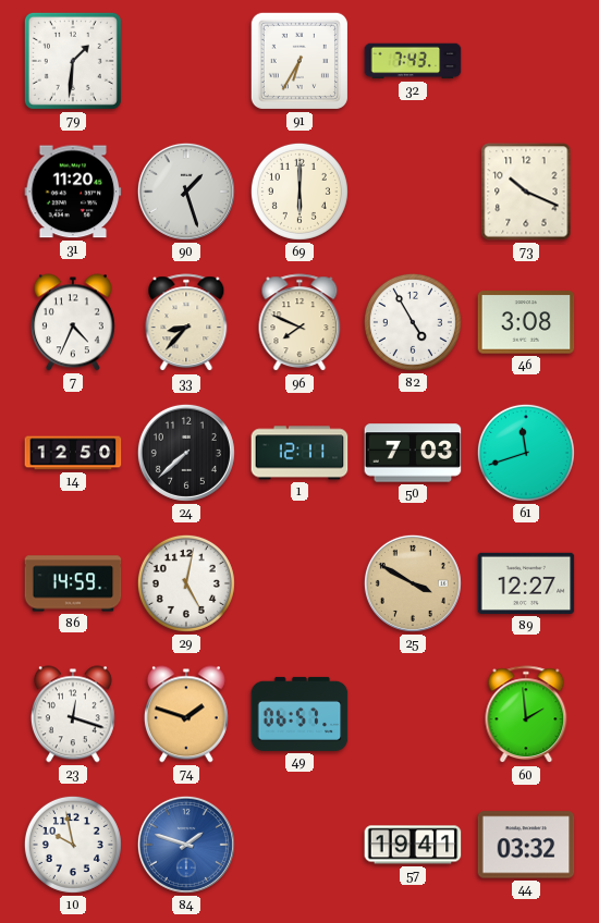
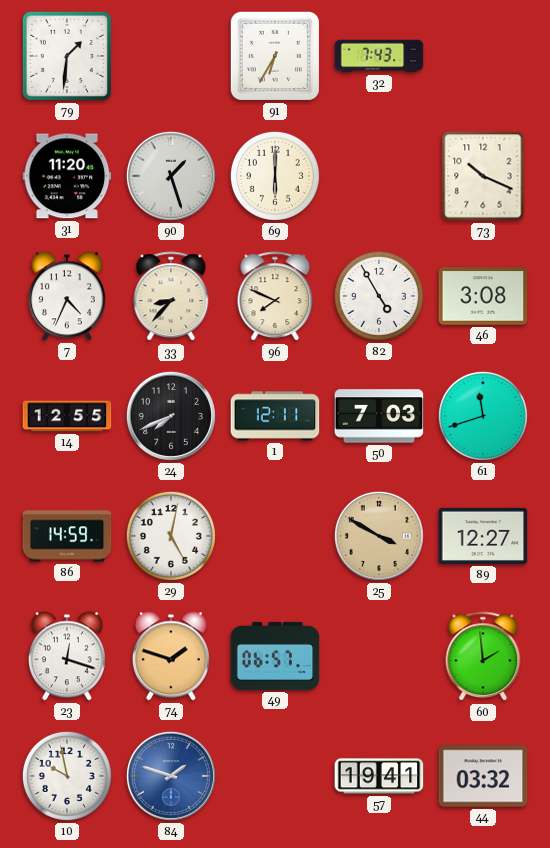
14: 12:50 -> 12:55
24: 7:38 -> 7:41
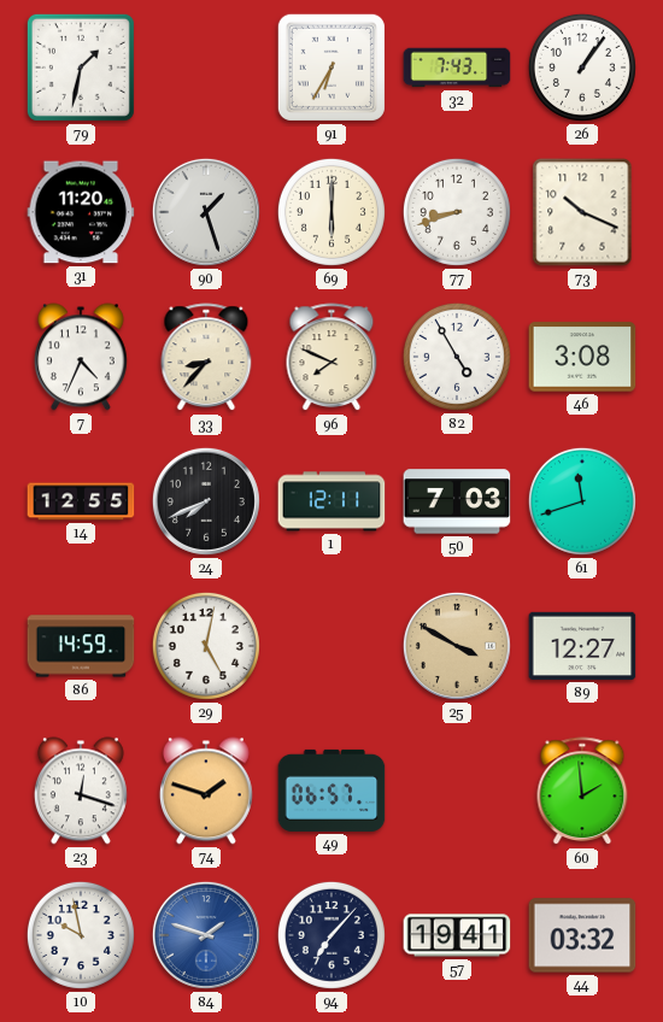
79: 1:31 -> 1:32
26: none -> 1:06
77: none -> 8:42
94: none -> 7:07
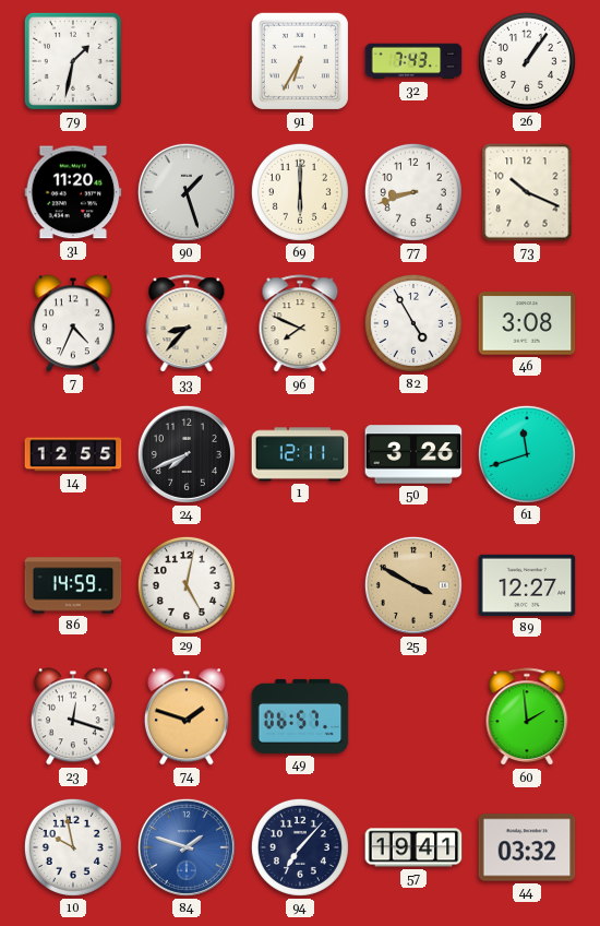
50: 7:03 -> 3:26
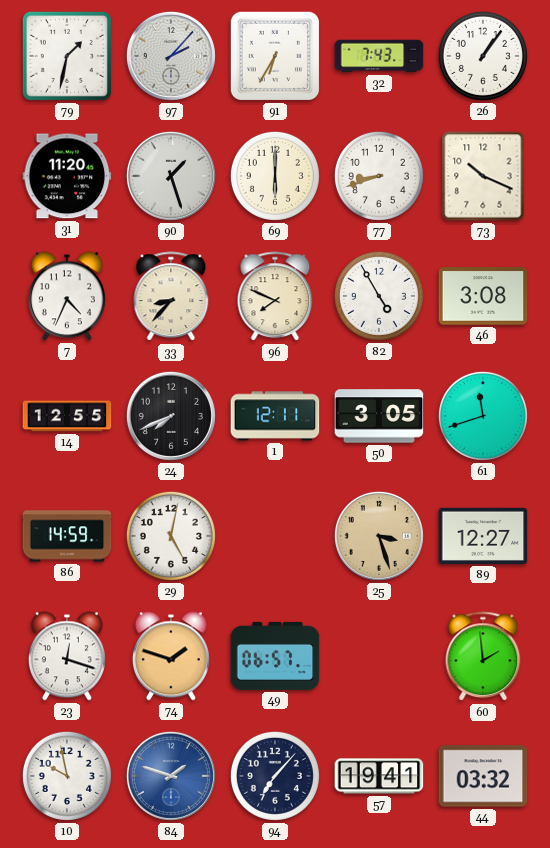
97: none -> 2:07
50: 3:26 -> 3:05
25: 3:50 -> 3:27
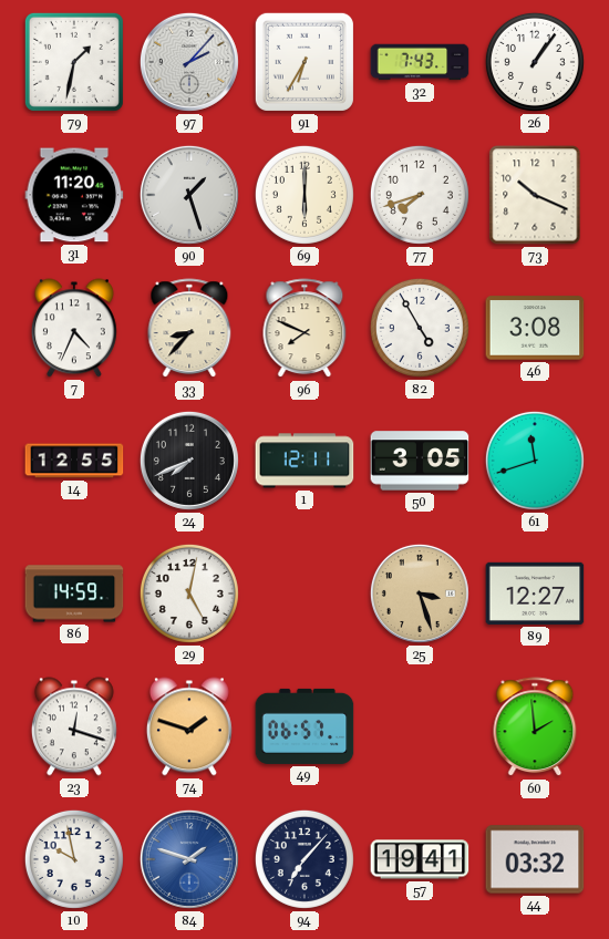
77: 8:42 -> 7:42
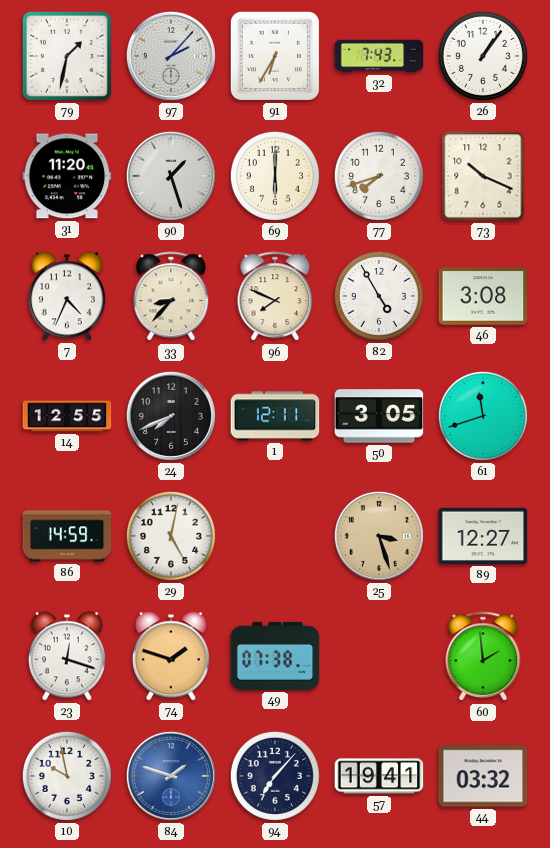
49: 06:57 -> 07:38
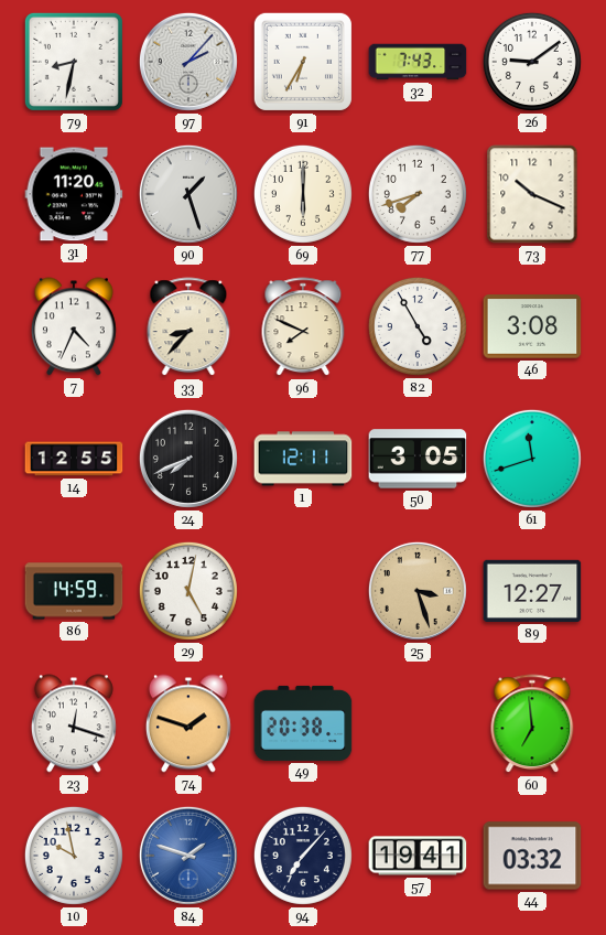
79: 1:32 -> 8:32
26: 1:06 -> 9:09
49: 07:38 -> 20:38
60: 1:59 -> 6:59
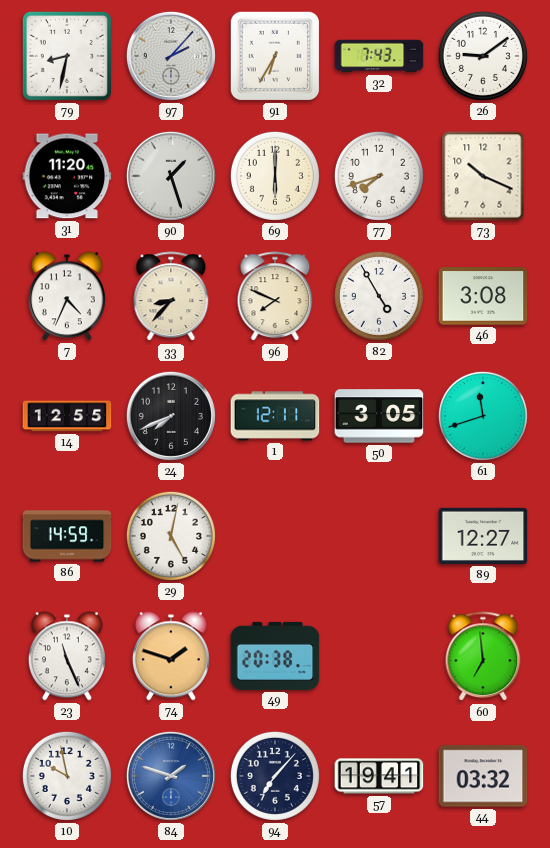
25: 3:27 -> none
23: 12:18 -> 11:26
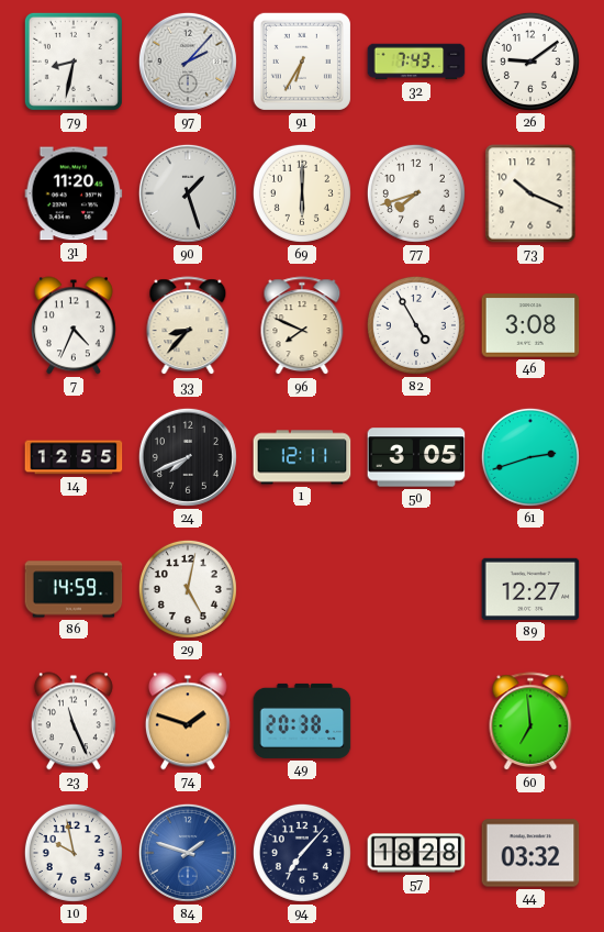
61: 11:42 -> 2:42
57: 19:41 -> 18:28
